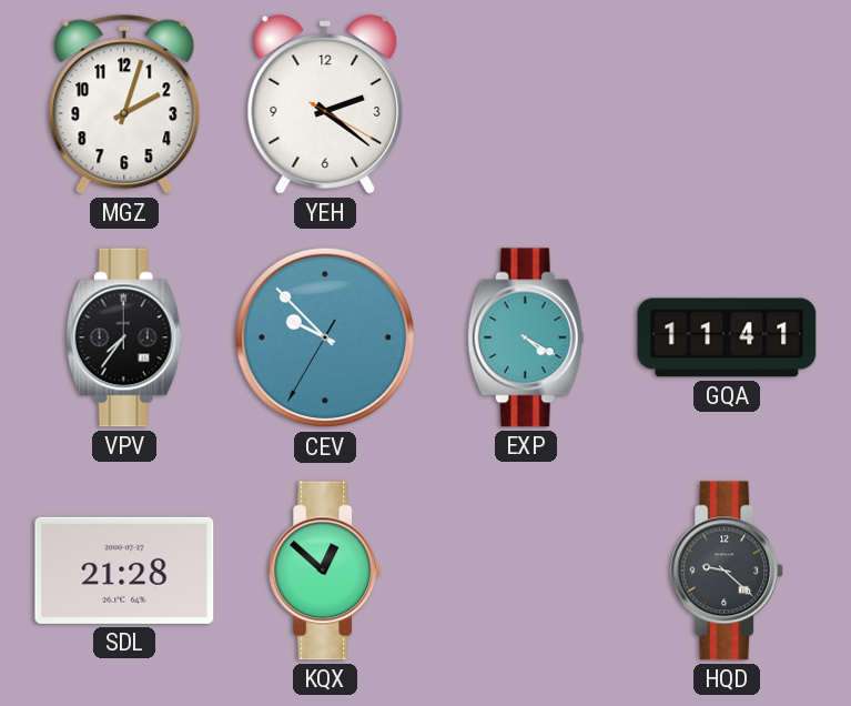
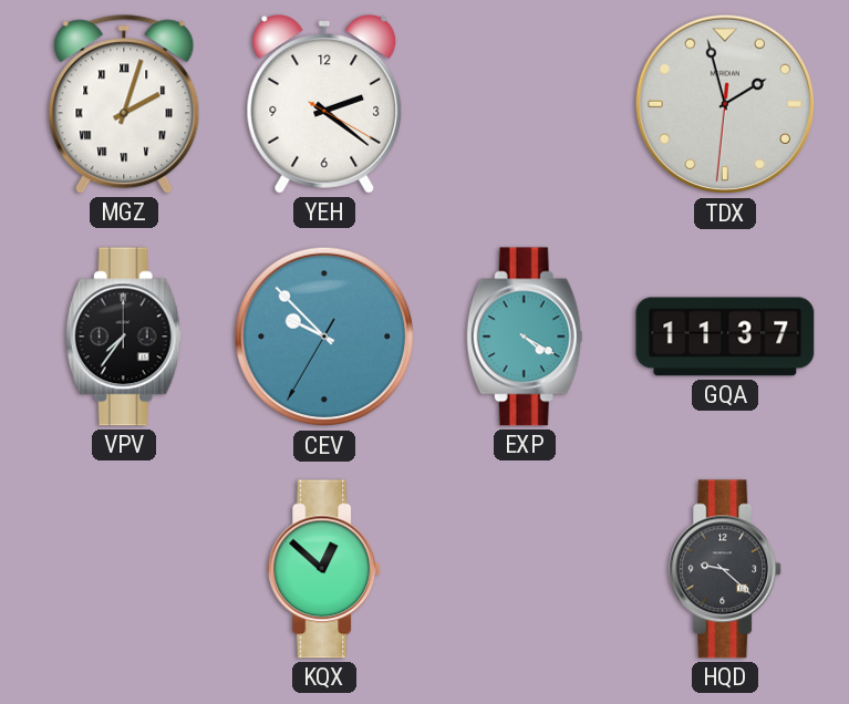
MGZ numerals: Arabic -> Roman
TDX: none -> 1:57
GQA: 11:41 -> 11:37
SDL: 21:28 -> none
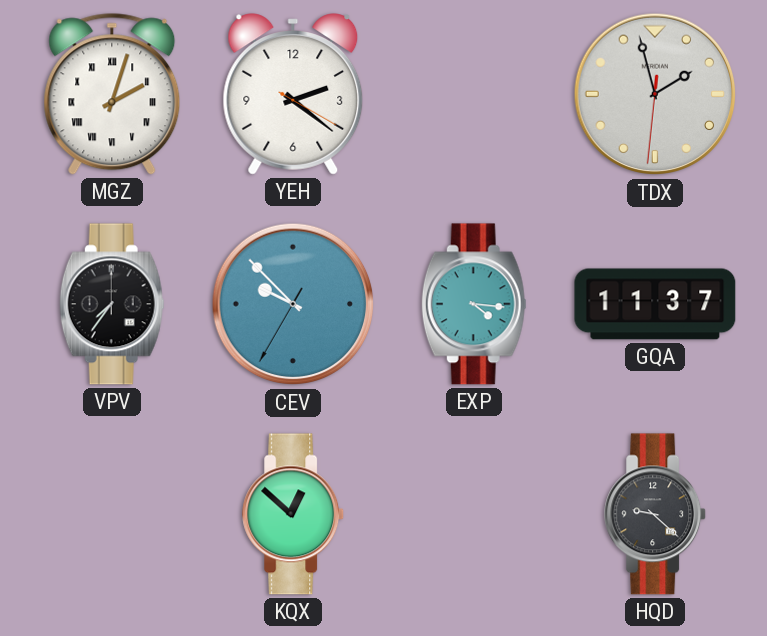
EXP: 4:20 -> 4:16
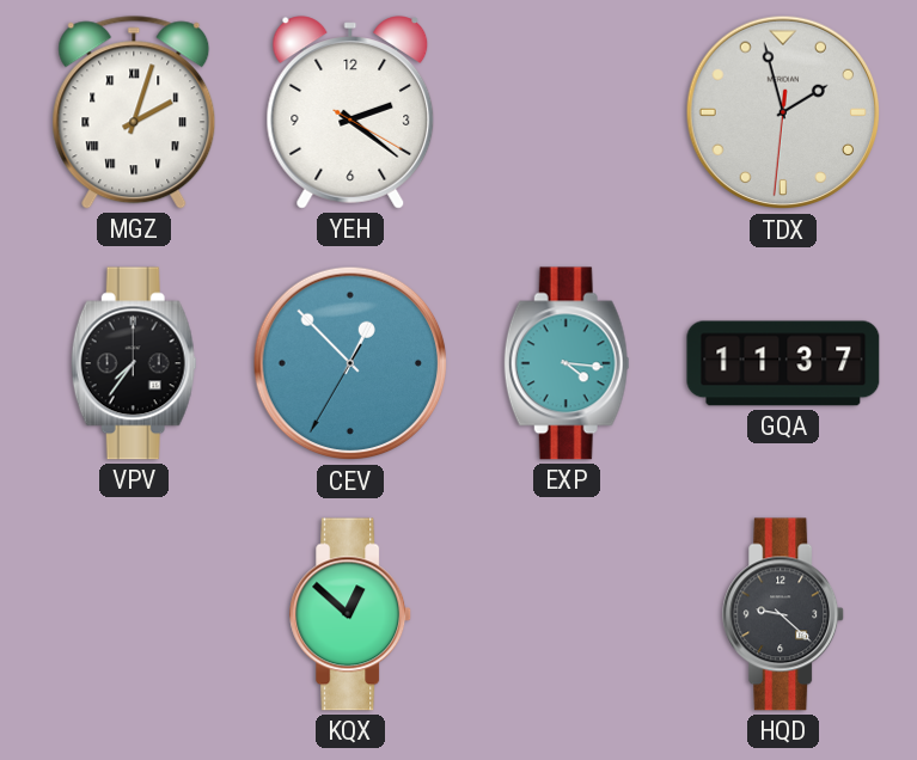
CEV: 9:52 -> 12:52
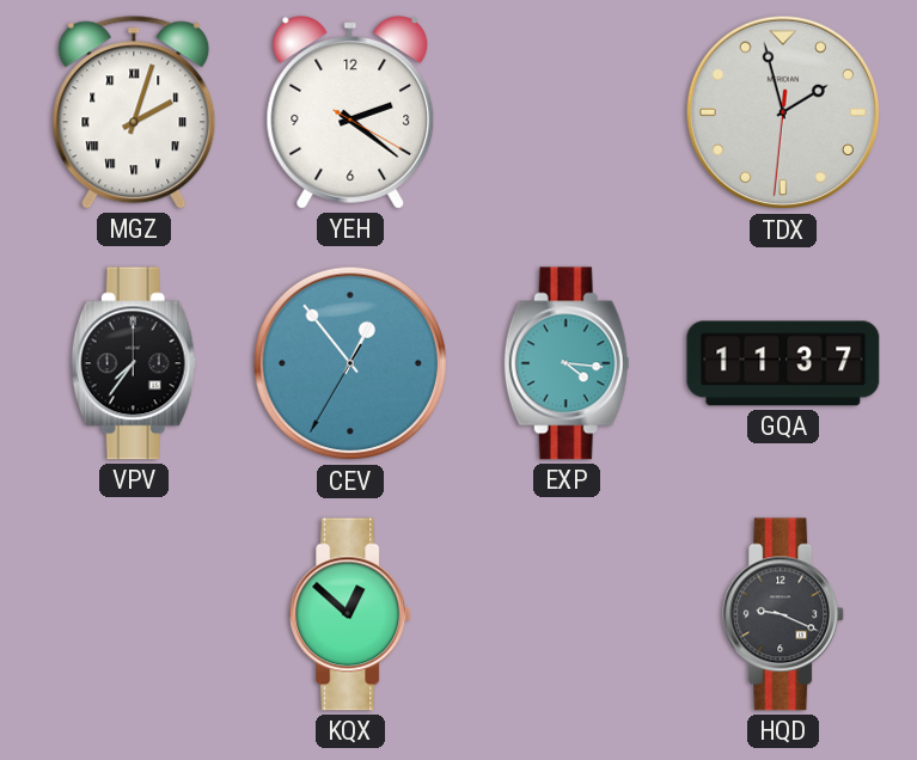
CEV: 12:52 -> 12:53
HQD: 9:22 -> 9:19
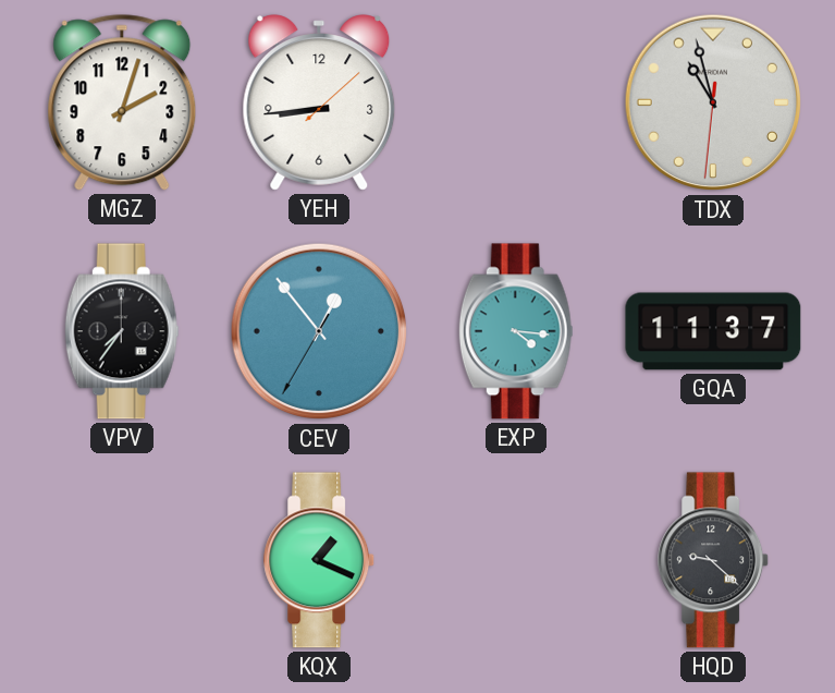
MGZ numerals: Roman -> Arabic
YEH: 2:21 -> 8:44
TDX: 1:57 -> 10:57
KQX: 12:52 -> 1:19
HQD: 9:19 -> 9:22
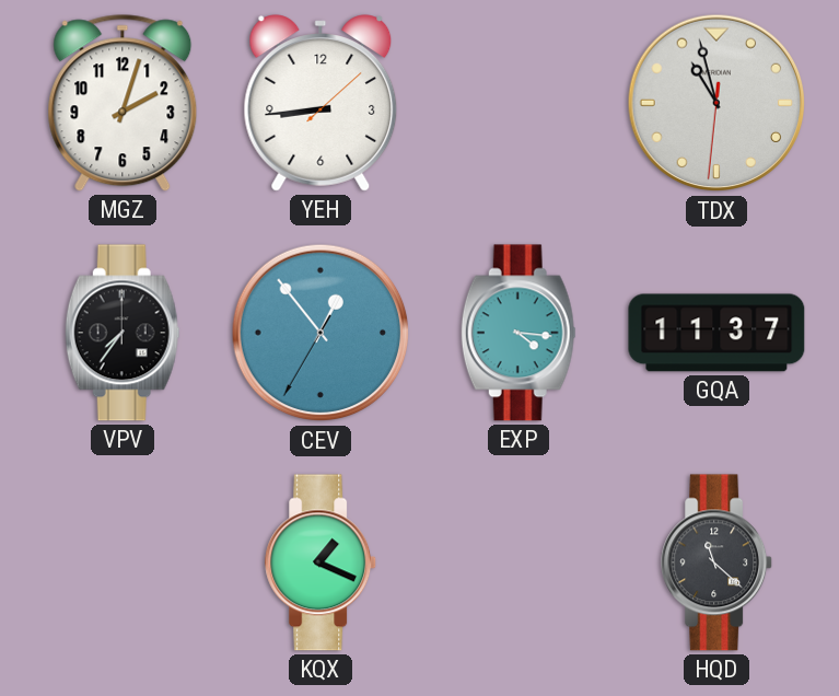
HQD: 9:22 -> 11:22
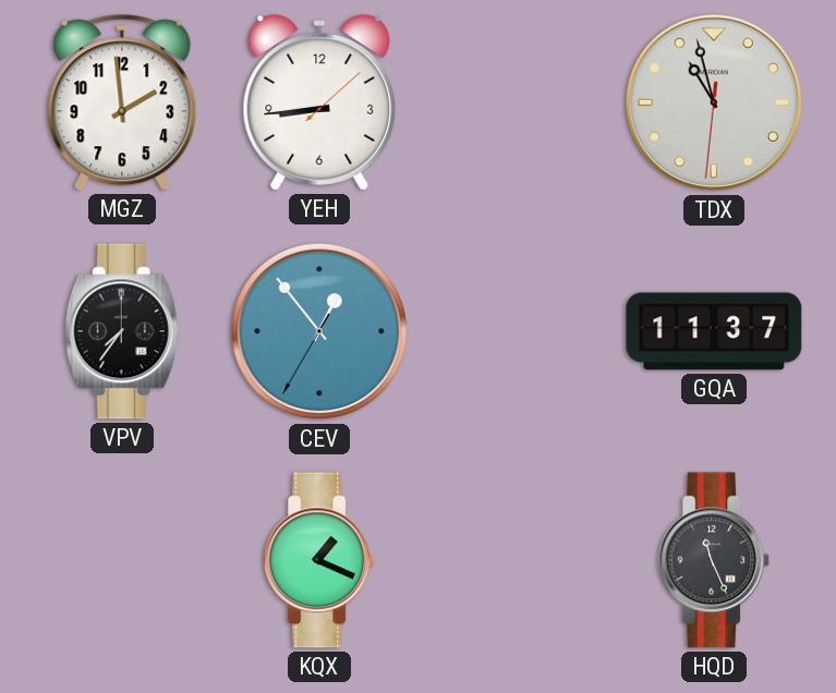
MGZ: 2:03 -> 1:59
EXP: 4:16 -> none
HQD: 11:22 -> 11:26
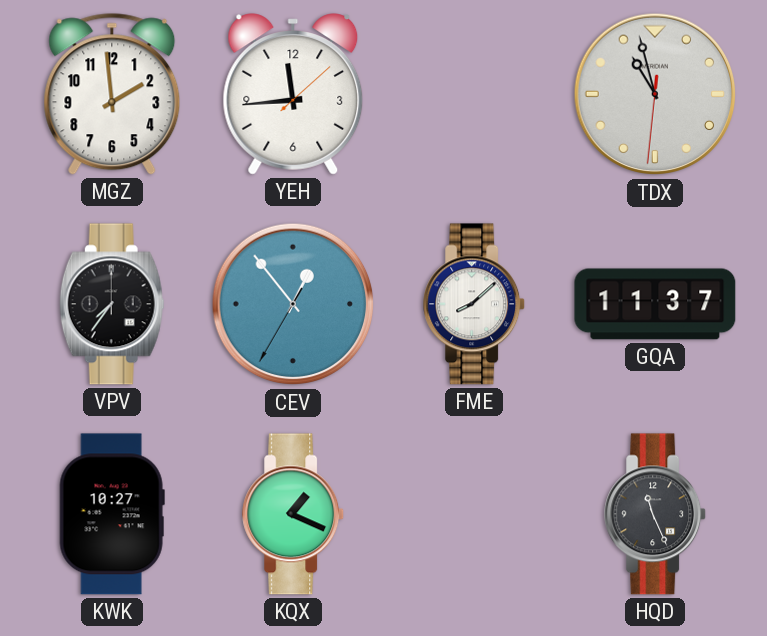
YEH: 8:44 -> 11:44
FME: none -> 8:08
KWK: none -> 10:27
